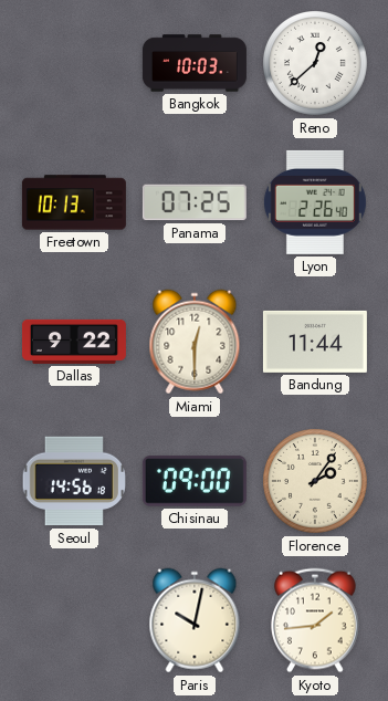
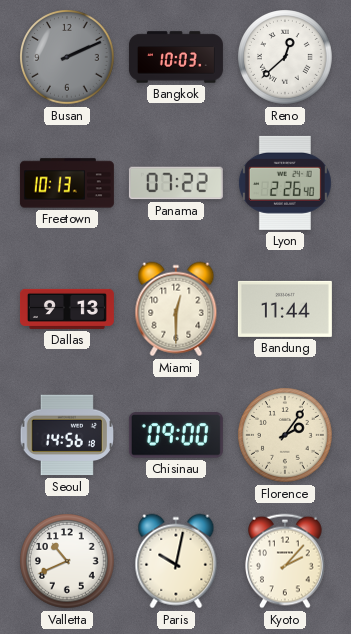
Busan: none -> 2:11
Panama: 07:25 -> 07:22
Dallas: 9:22 -> 9:13
Valletta: none -> 10:41
Kyoto: 1:44 -> 2:07
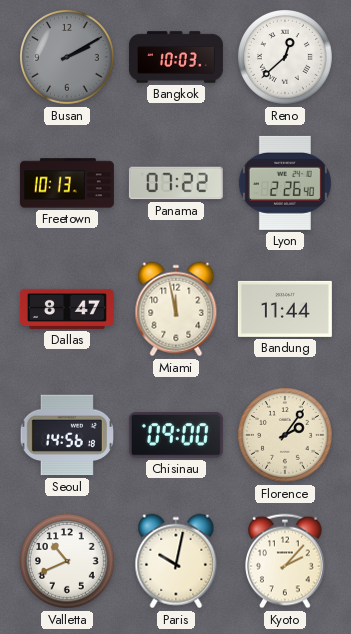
Busan: 2:11 -> 2:10
Dallas: 9:13 -> 8:47
Miami: 12:30 -> 11:58
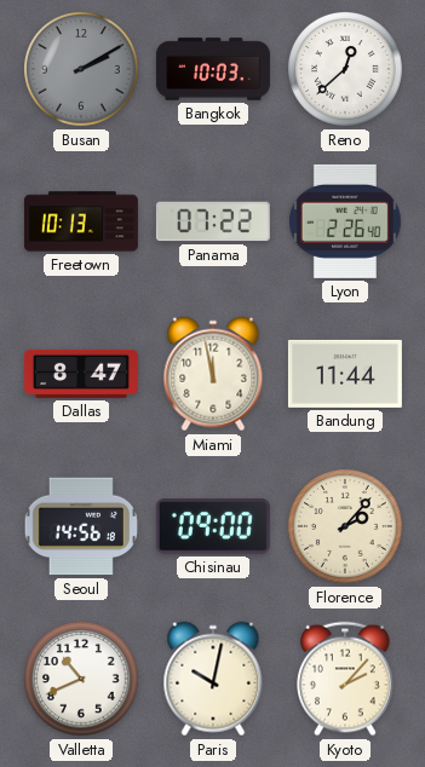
Florence: 2:06 -> 2:07
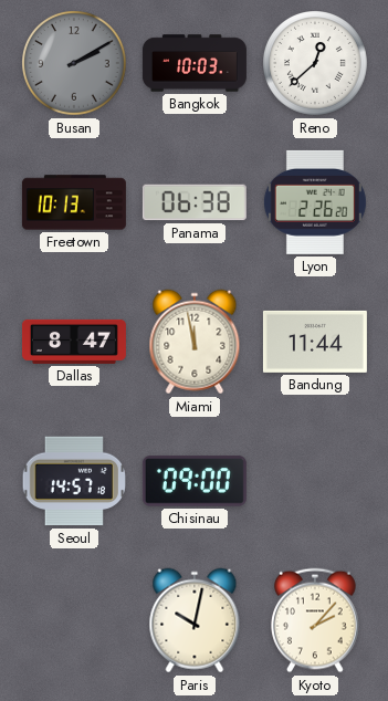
Panama: 07:22 -> 06:38
Lyon: 2:26:40 -> 2:26:20
Seoul: 14:56 -> 14:57
Florence: 2:07 -> none
Valletta: 10:41 -> none
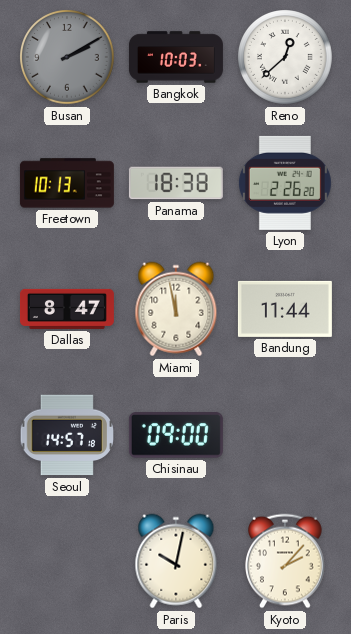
Panama: 06:38 -> 18:38
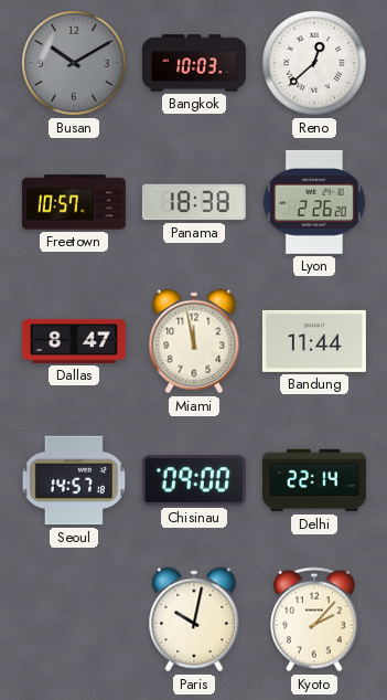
Busan: 2:10 -> 10:10
Freetown: 10:13 -> 10:57
Delhi: none -> 22:14
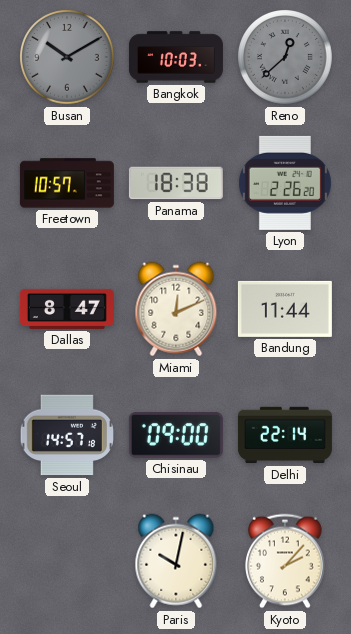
Reno dial: white -> grey
Miami: 11:58 -> 12:11
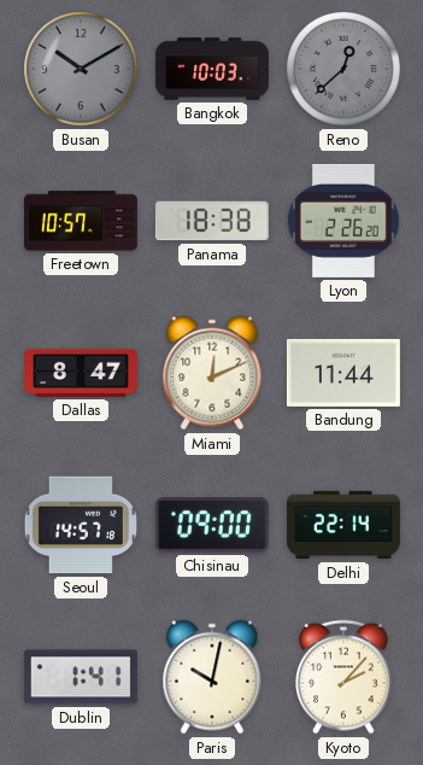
Dublin: none -> 1:41
